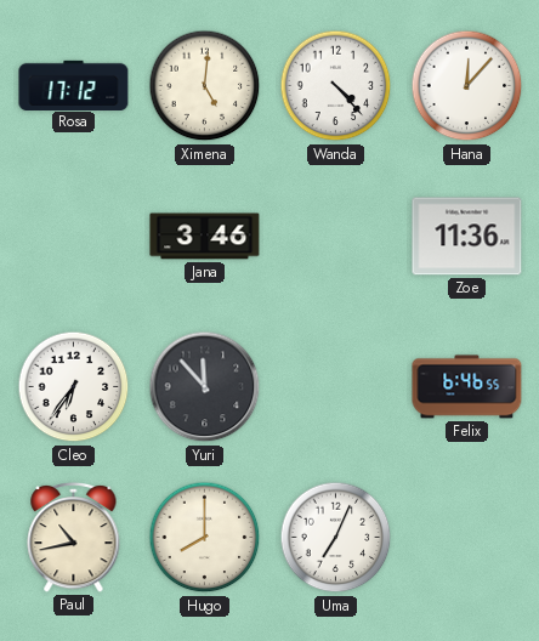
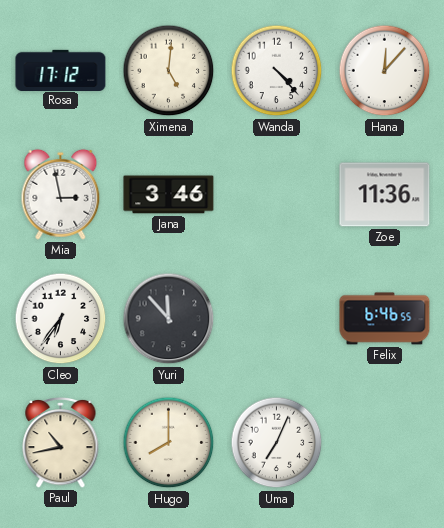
Mia: none -> 2:58
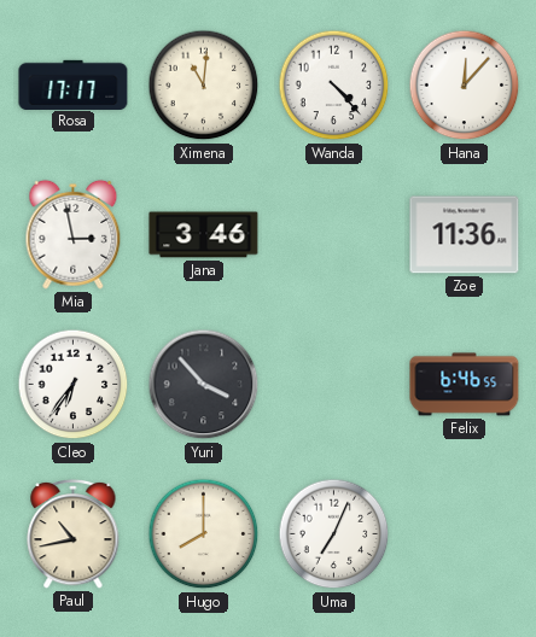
Rosa: 17:12 -> 17:17
Ximena: 5:01 -> 11:01
Yuri: 11:53 -> 3:53
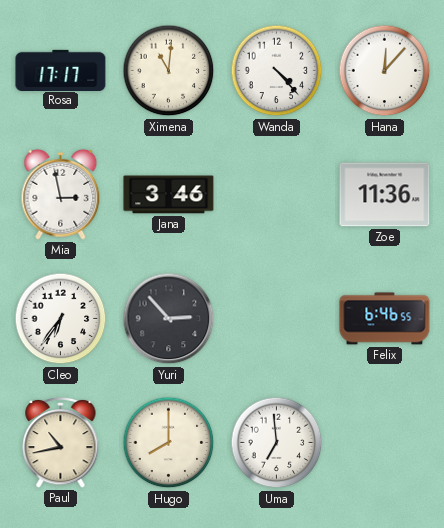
Yuri: 3:53 -> 2:53
Uma: 7:04 -> 6:59
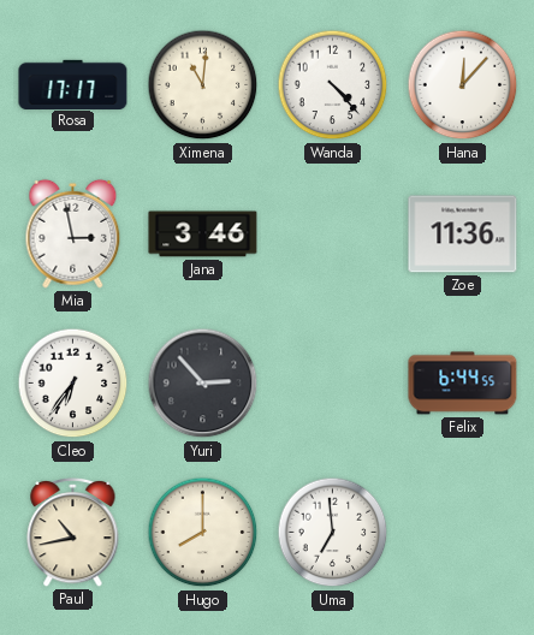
Felix: 6:46 -> 6:44
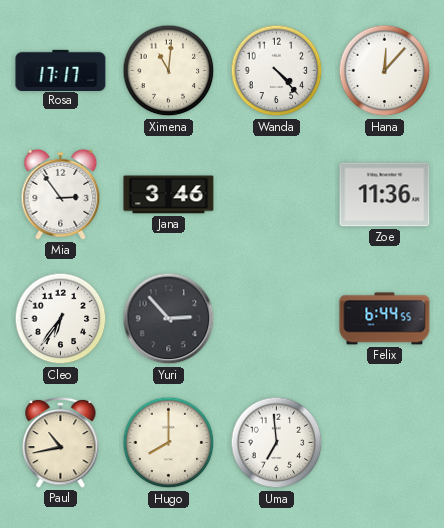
Mia: 2:58 -> 2:54
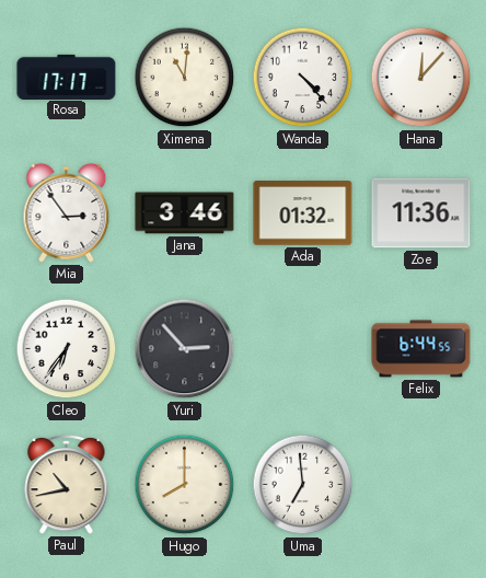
Ada: none -> 01:32
